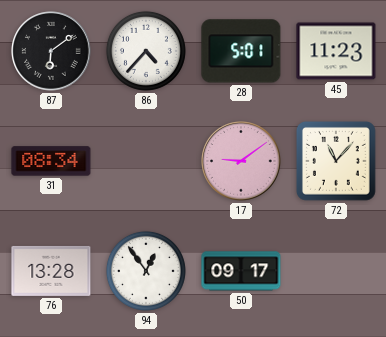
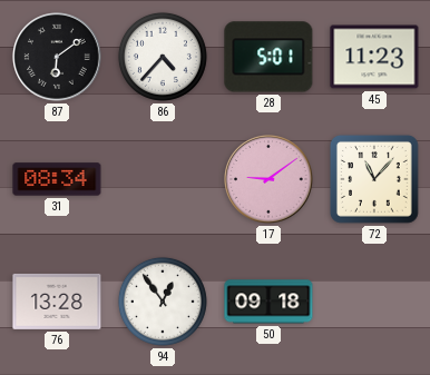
50: 09:17 -> 09:18
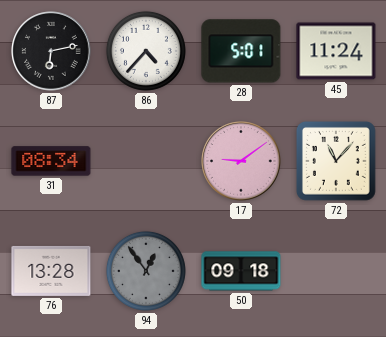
87: 6:09 -> 6:13
45: 11:23 -> 11:24
94 dial: white -> grey
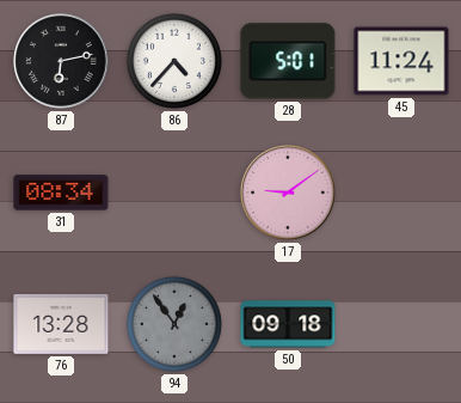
72: 11:07 -> none
